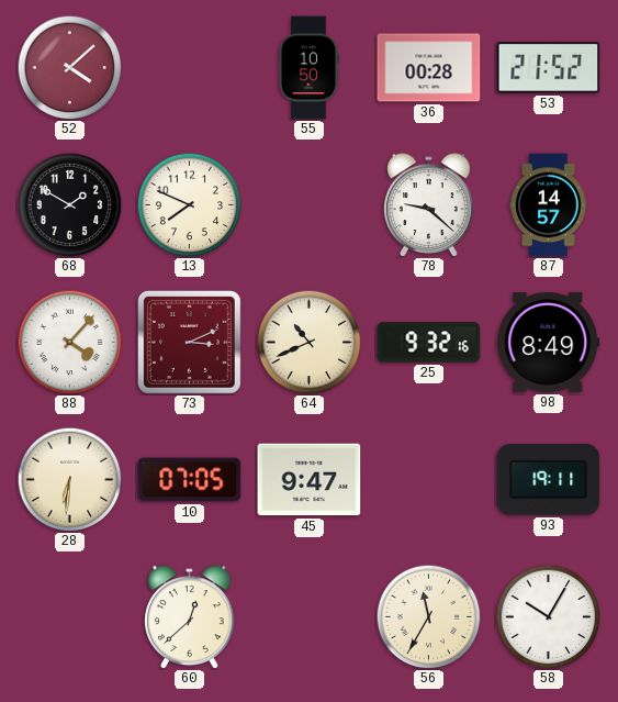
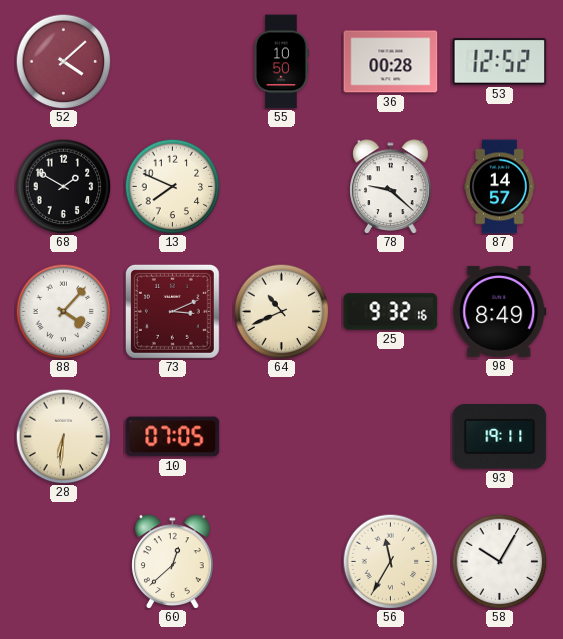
53: 21:52 -> 12:52
45: 9:47 -> none
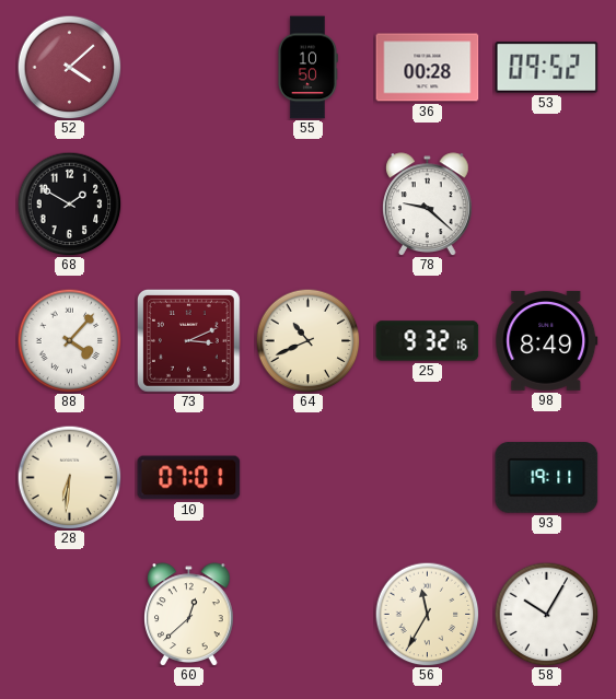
53: 12:52 -> 09:52
13: 7:49 -> none
87: 14:57 -> none
10: 07:05 -> 07:01
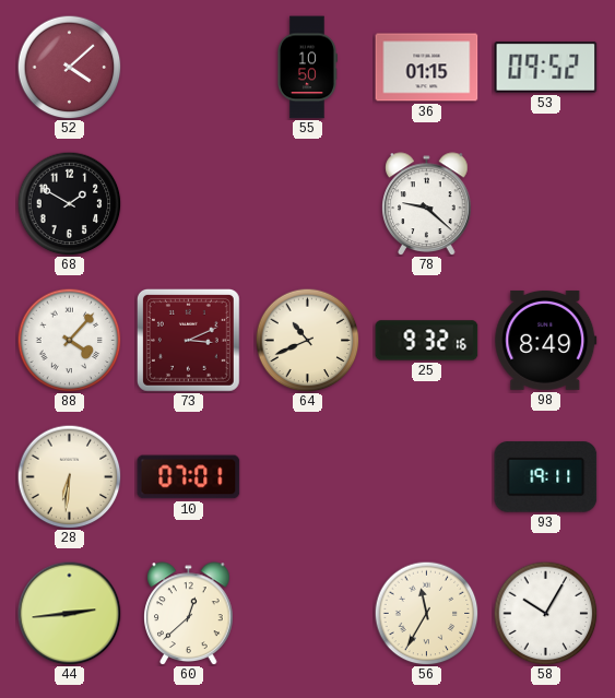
36: 00:28 -> 01:15
44: none -> 2:44
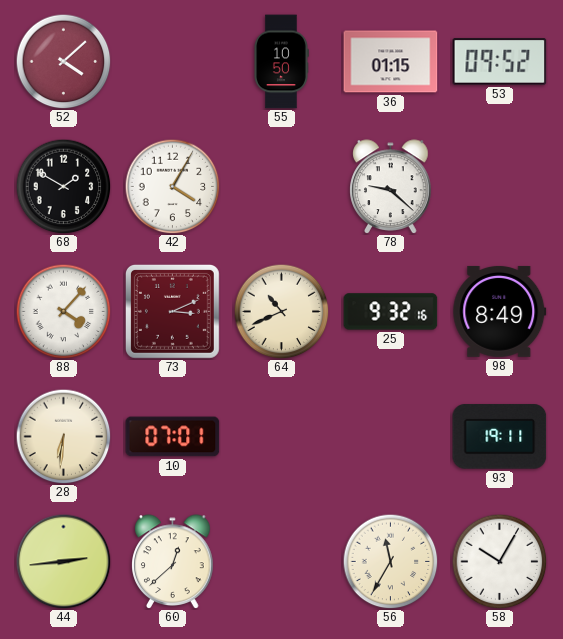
42: none -> 4:05
